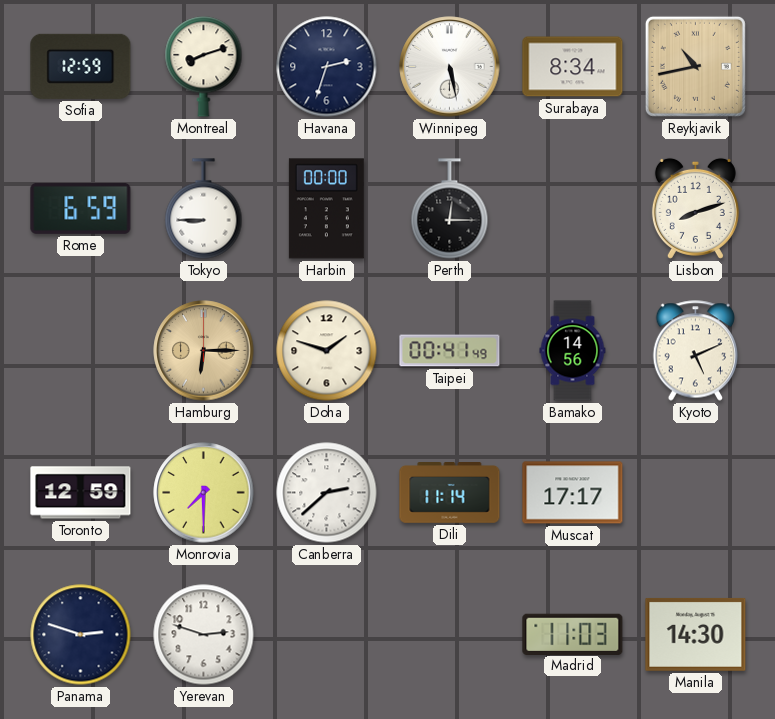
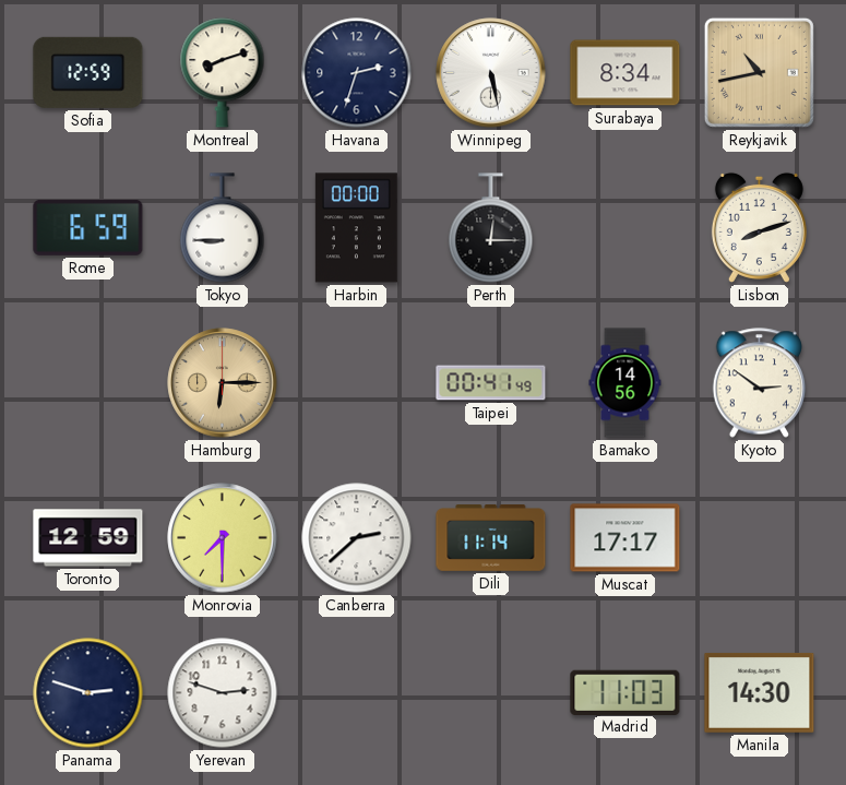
Doha: 1:48 -> none
Kyoto: 5:11 -> 2:51
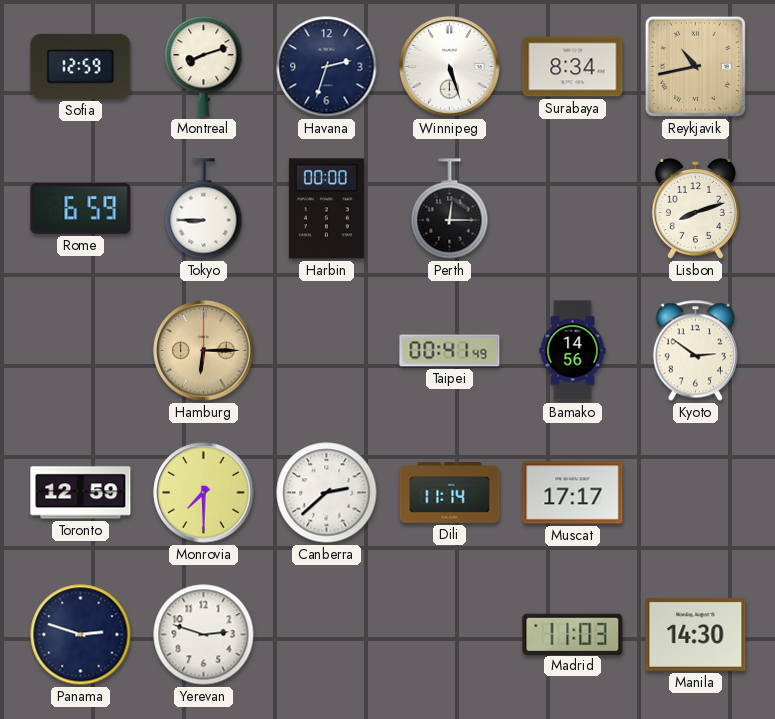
Winnipeg: 5:28 -> 5:27
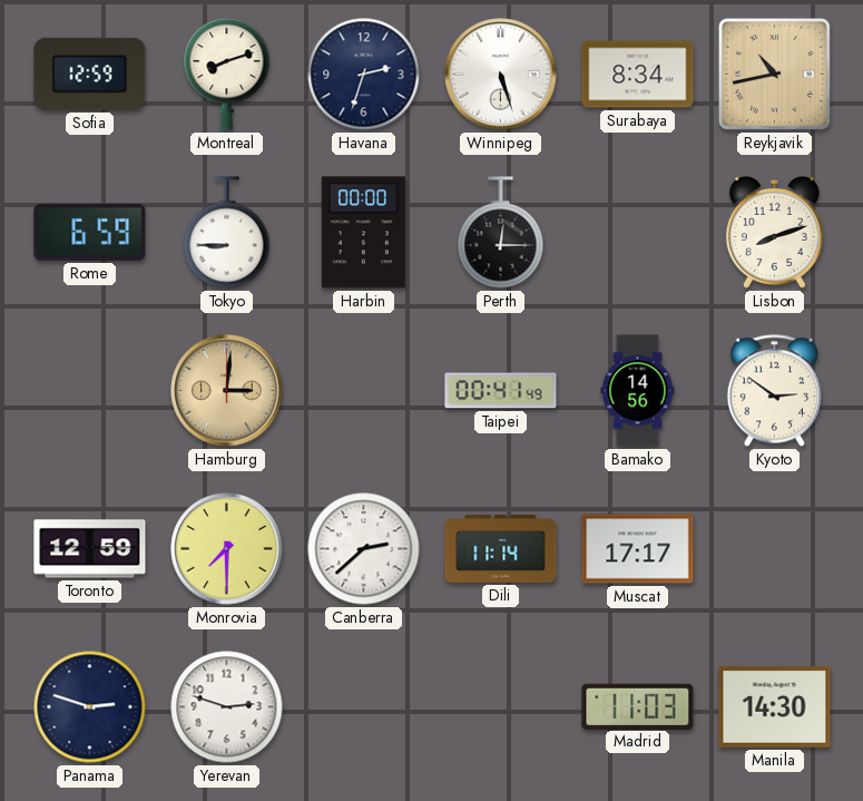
Hamburg: 6:15 -> 3:01
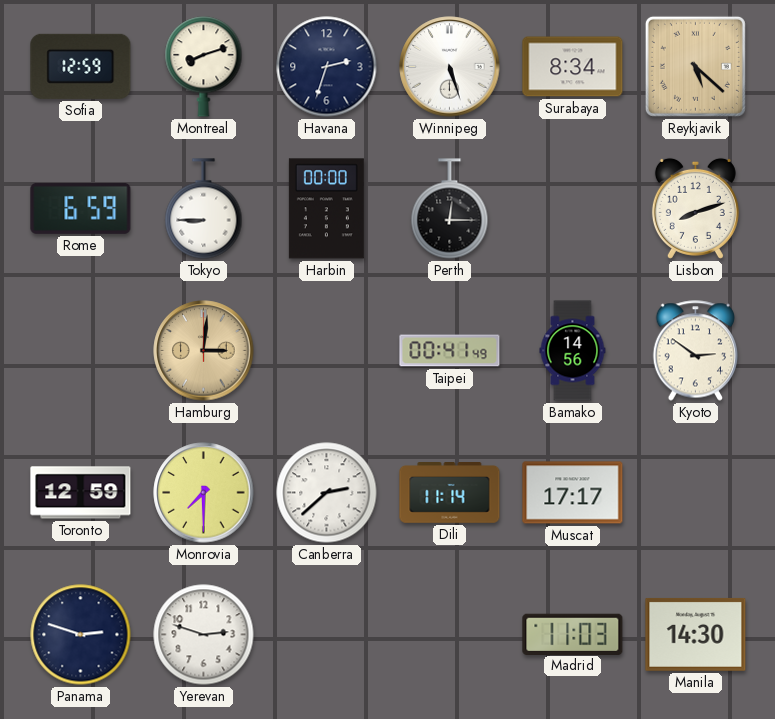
Reykjavik: 10:43 -> 5:22
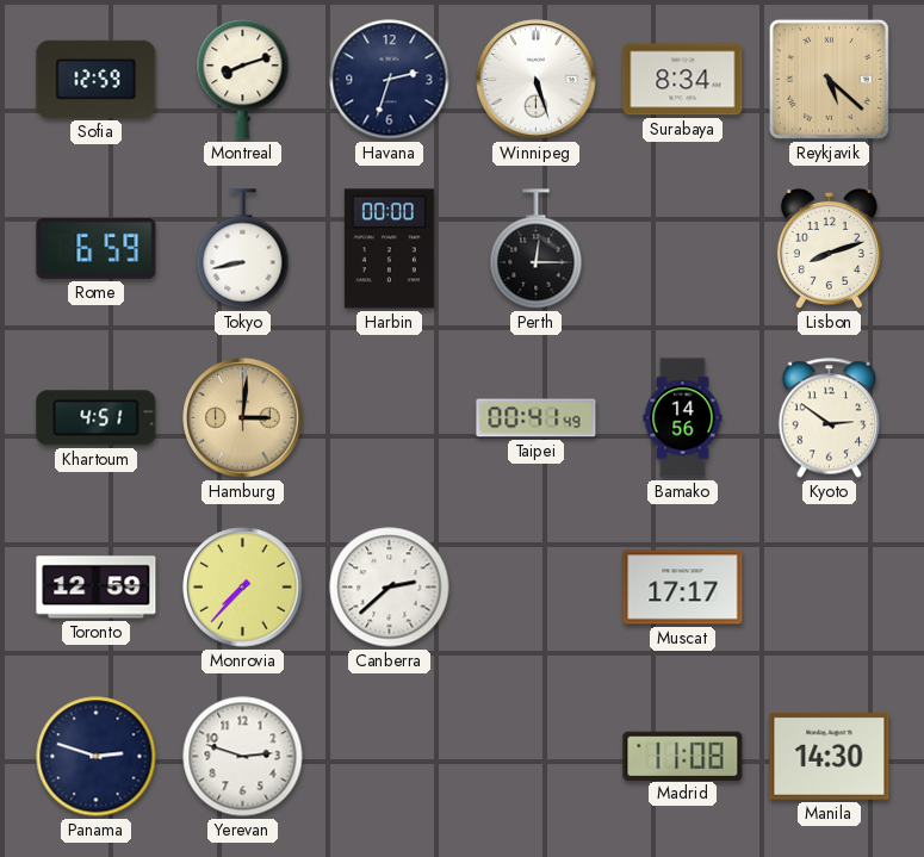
Tokyo: 8:45 -> 8:43
Khartoum: none -> 4:51
Monrovia: 7:30 -> 7:37
Dili: 11:14 -> none
Madrid: 11:03 -> 11:08
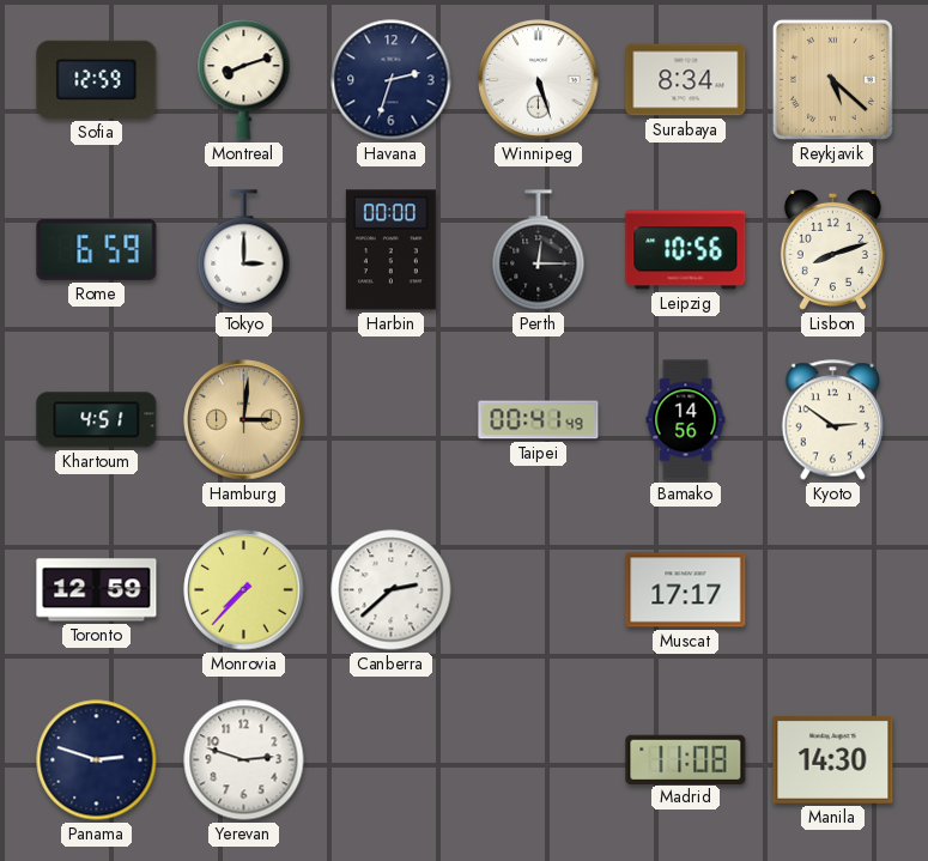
Tokyo: 8:43 -> 3:00
Leipzig: none -> 10:56
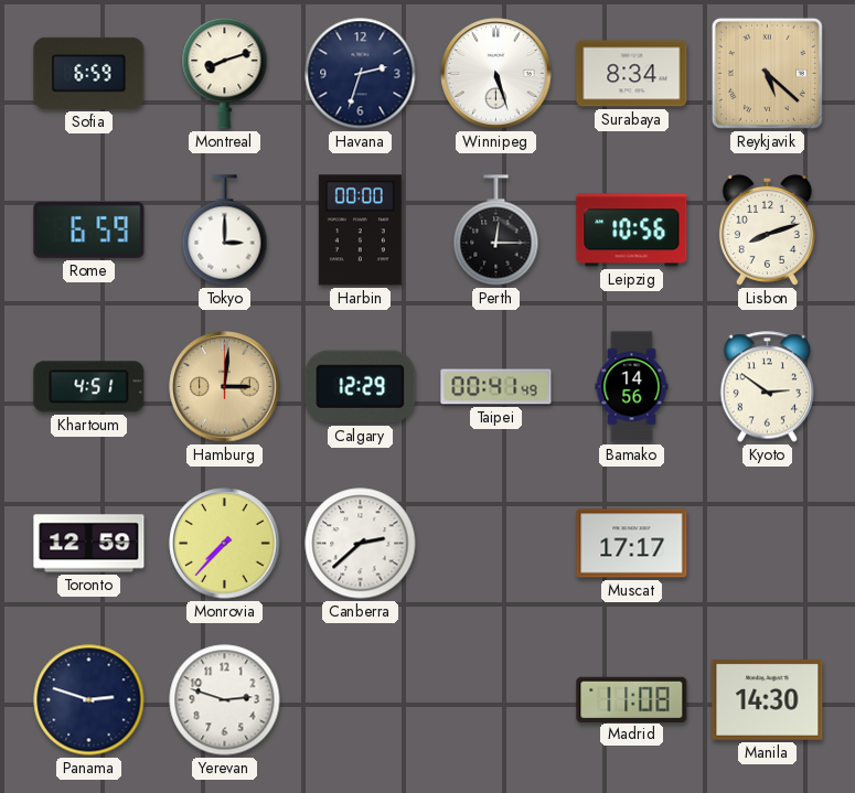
Sofia: 12:59 -> 6:59
Calgary: none -> 12:29
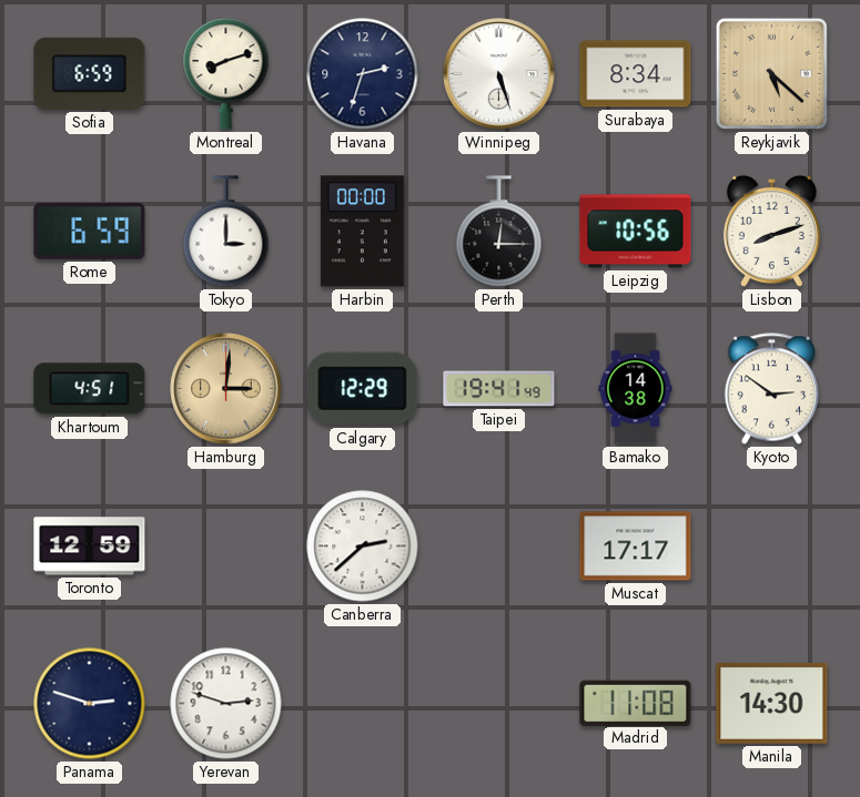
Taipei: 00:41 -> 19:41
Bamako: 14:56 -> 14:38
Monrovia: 7:37 -> none
